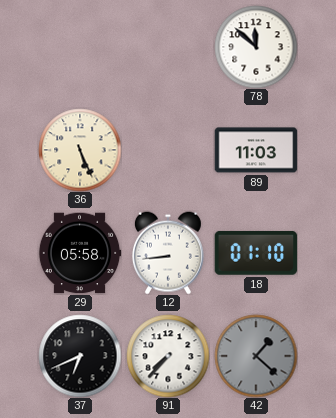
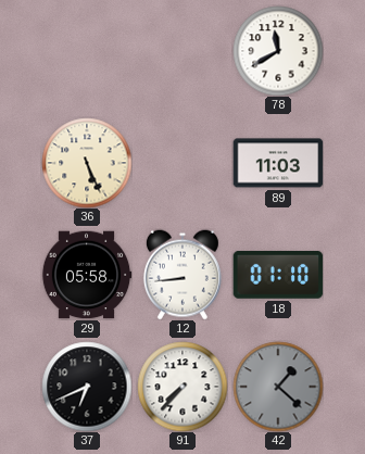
78: 11:52 -> 11:40
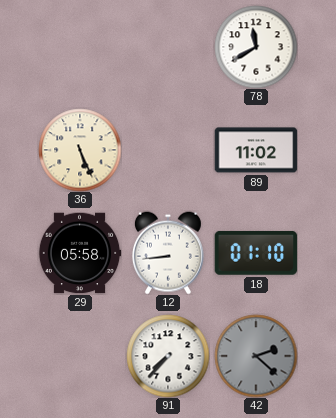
89: 11:03 -> 11:02
37: 6:41 -> none
42: 1:22 -> 2:22
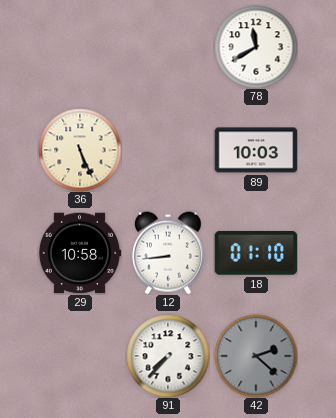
89: 11:02 -> 10:03
29: 05:58 -> 10:58
